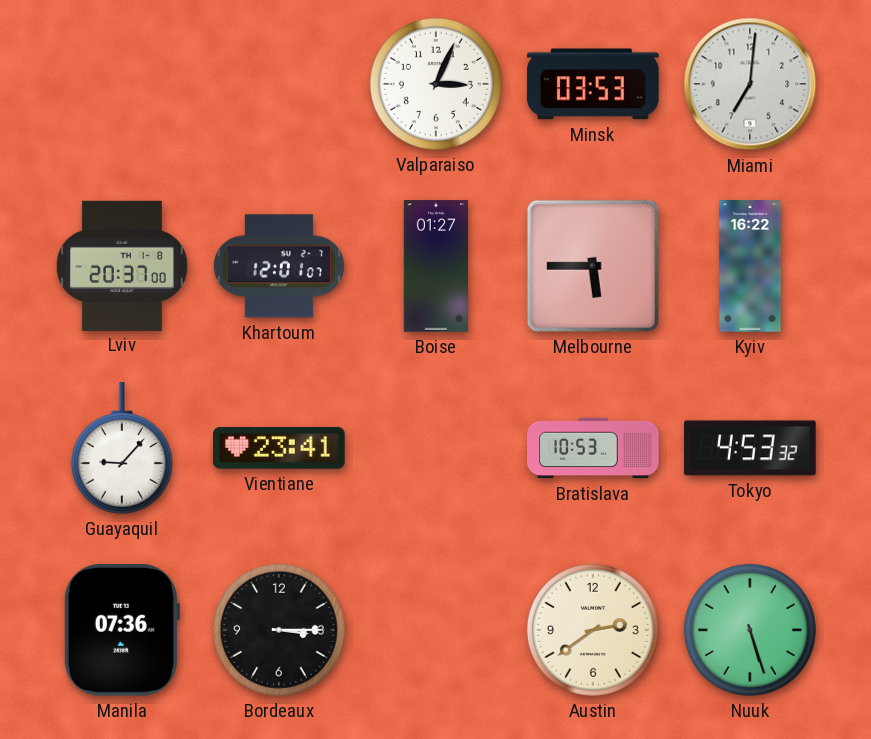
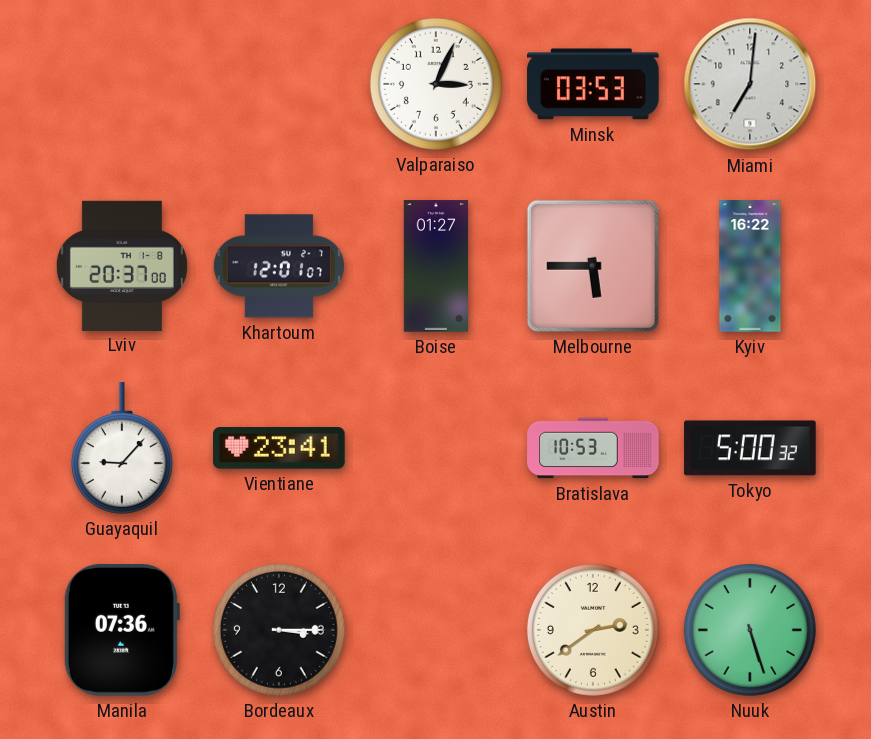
Tokyo: 4:53 -> 5:00
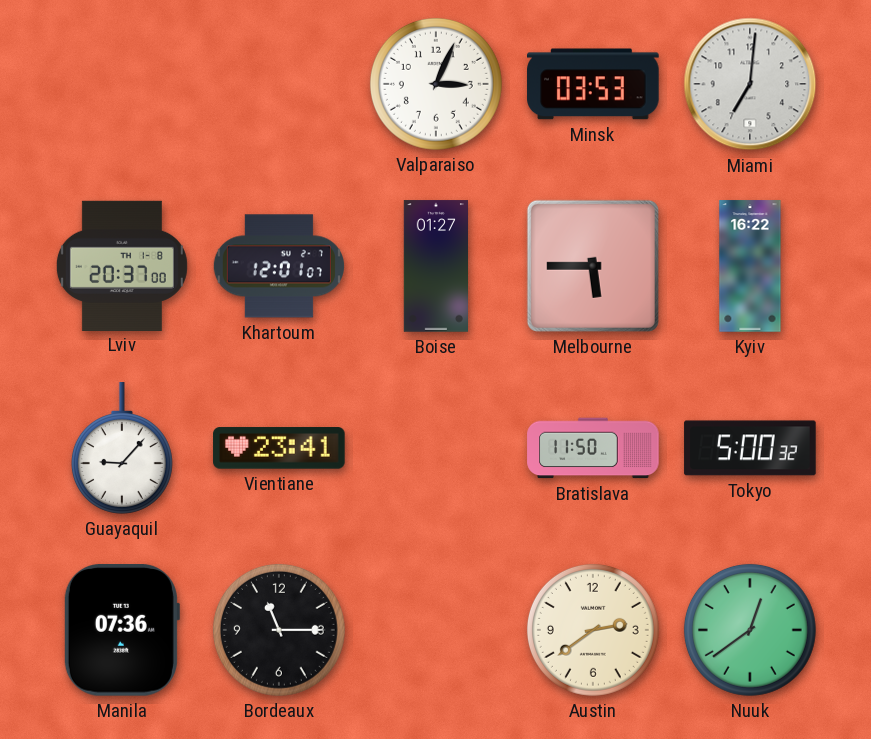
Bratislava: 10:53 -> 11:50
Bordeaux: 3:15 -> 11:15
Nuuk: 5:27 -> 12:39
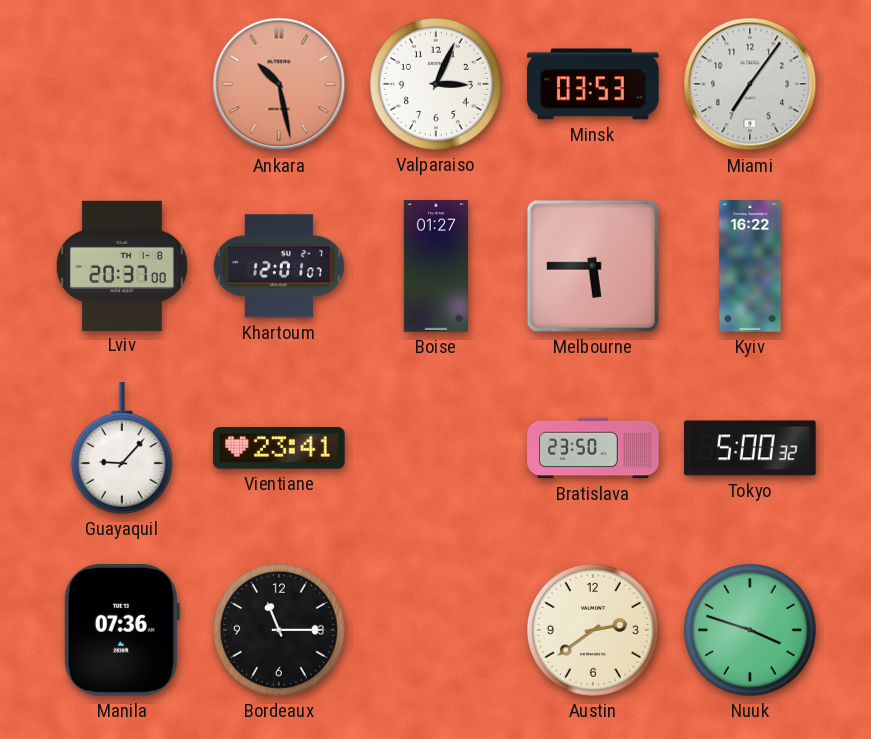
Ankara: none -> 10:28
Miami: 7:01 -> 7:06
Bratislava: 11:50 -> 23:50
Nuuk: 12:39 -> 3:48
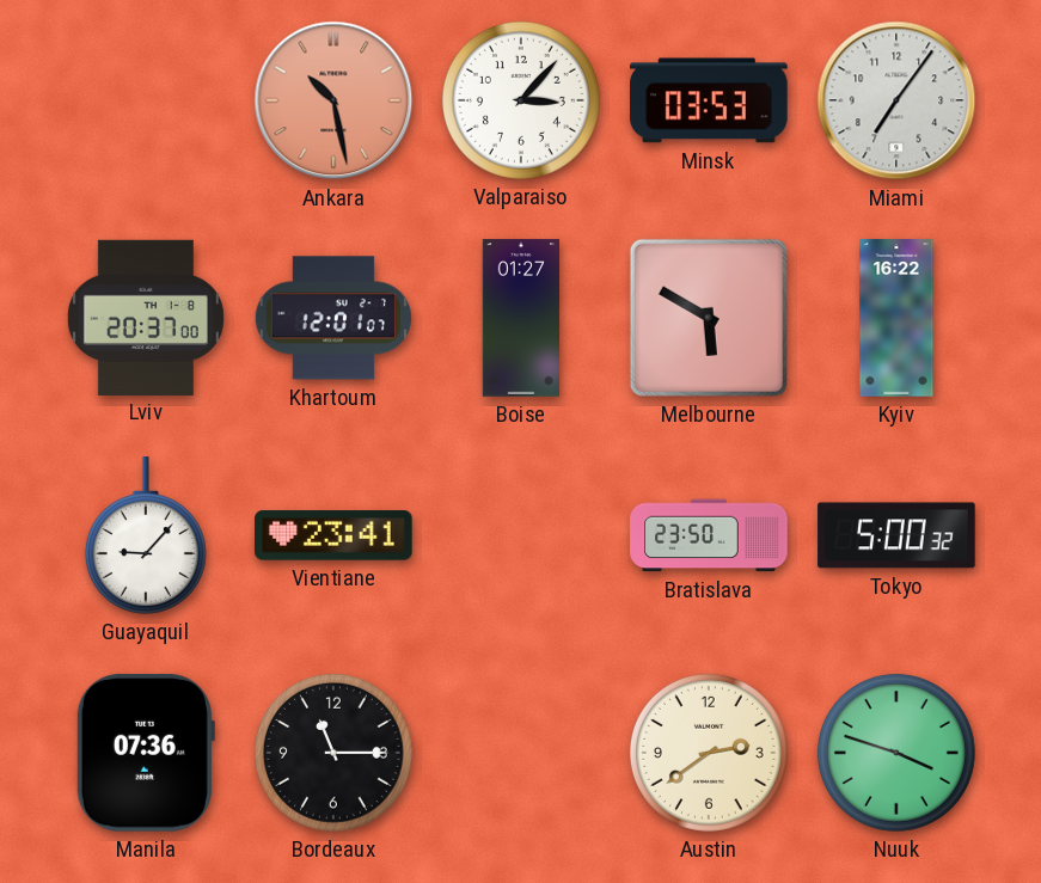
Valparaiso: 3:04 -> 3:07
Melbourne: 5:45 -> 5:50
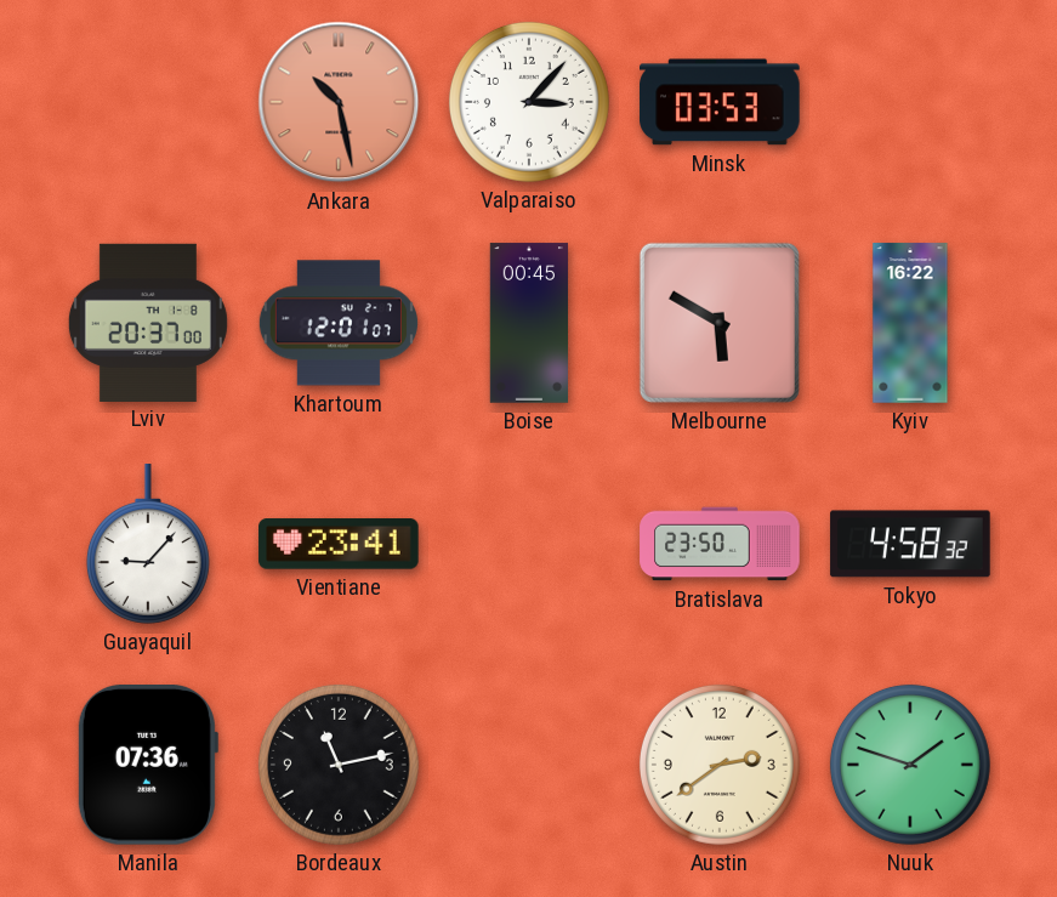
Miami: 7:06 -> none
Boise: 01:27 -> 00:45
Tokyo: 5:00 -> 4:58
Bordeaux: 11:15 -> 11:13
Nuuk: 3:48 -> 1:48
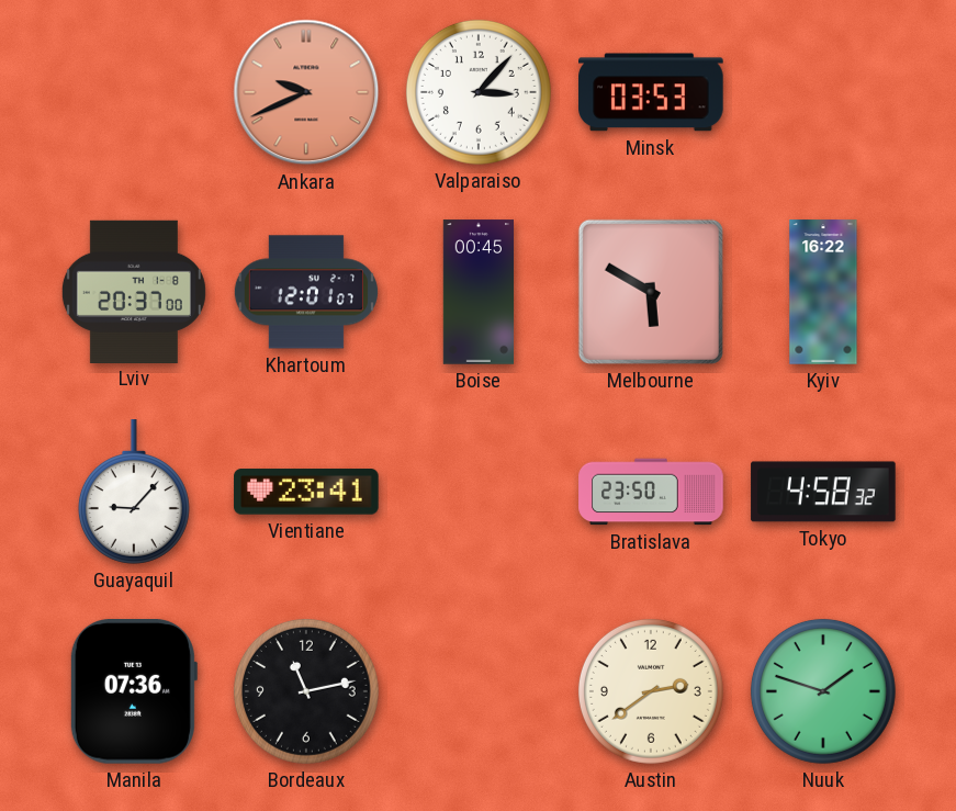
Ankara: 10:28 -> 9:41
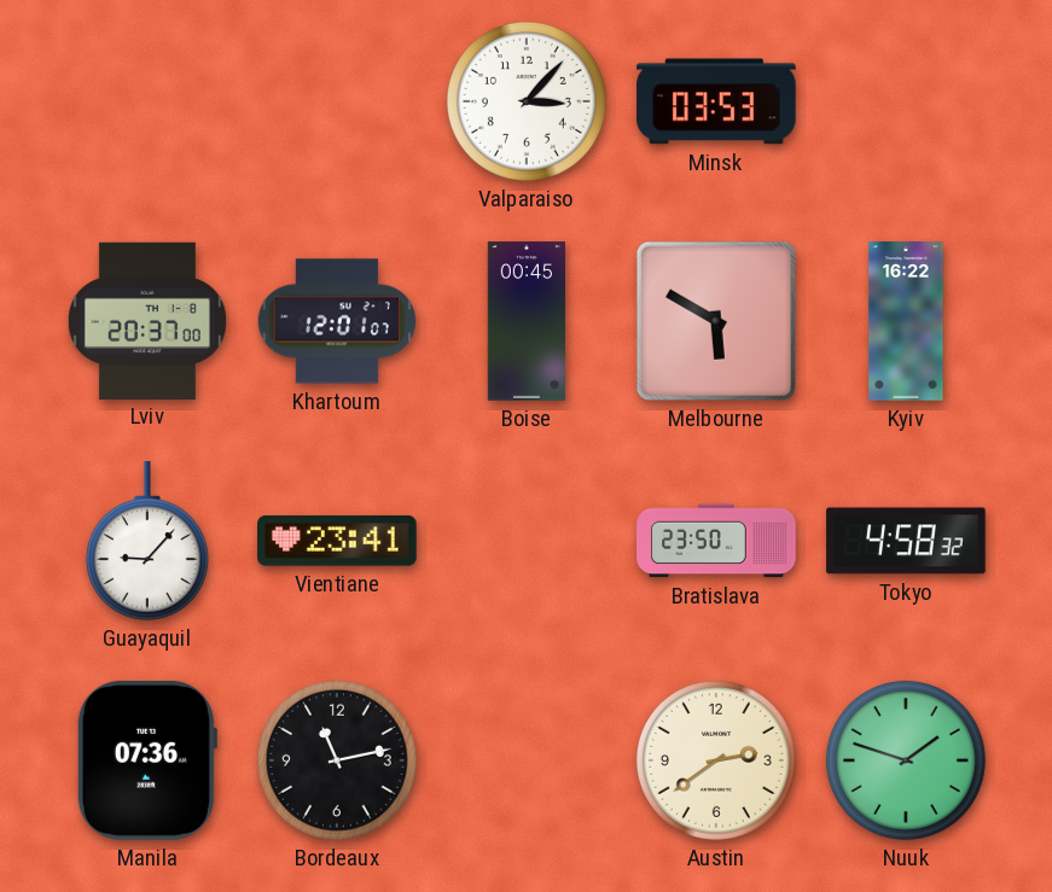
Ankara: 9:41 -> none
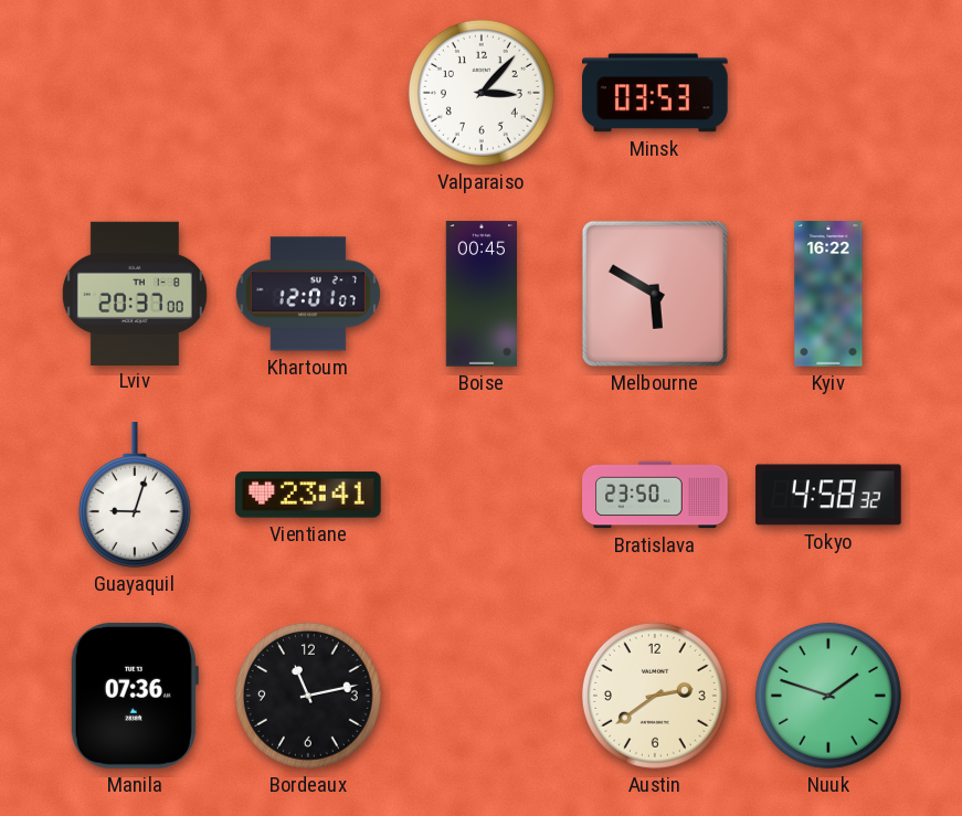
Guayaquil: 9:07 -> 9:03
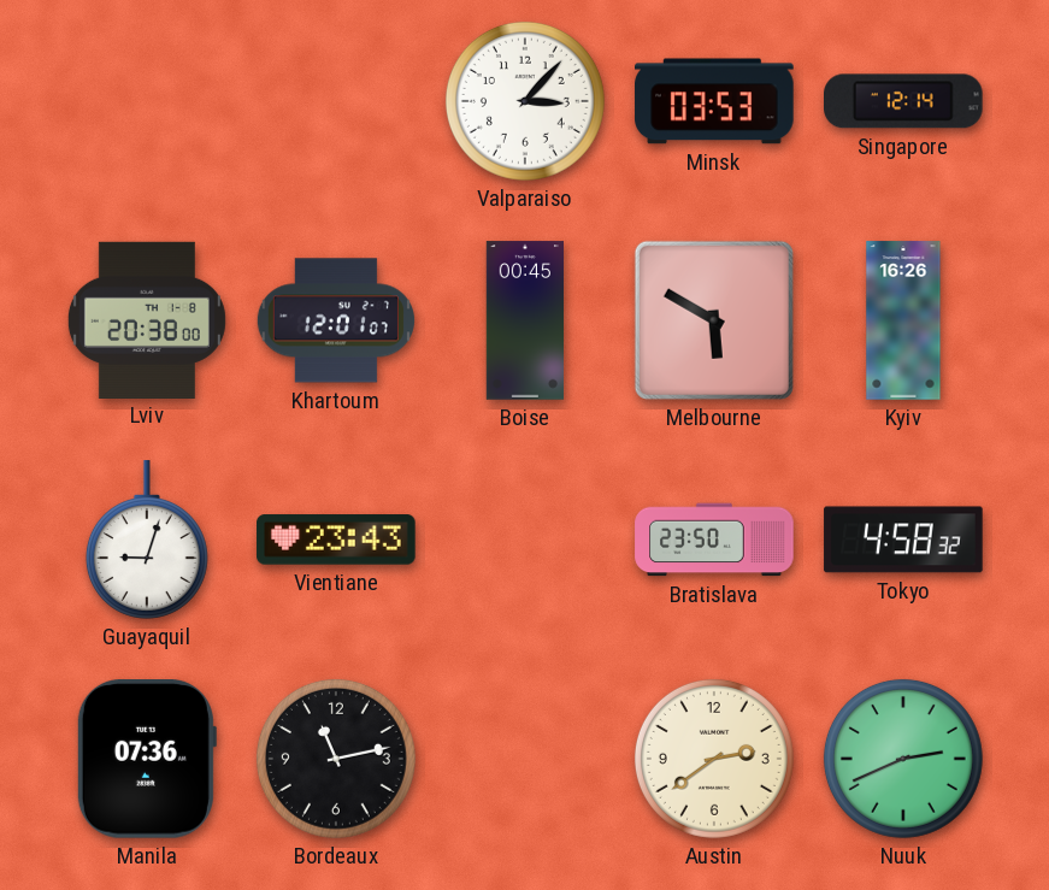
Singapore: none -> 12:14
Lviv: 20:37 -> 20:38
Kyiv: 16:22 -> 16:26
Vientiane: 23:41 -> 23:43
Nuuk: 1:48 -> 2:41
